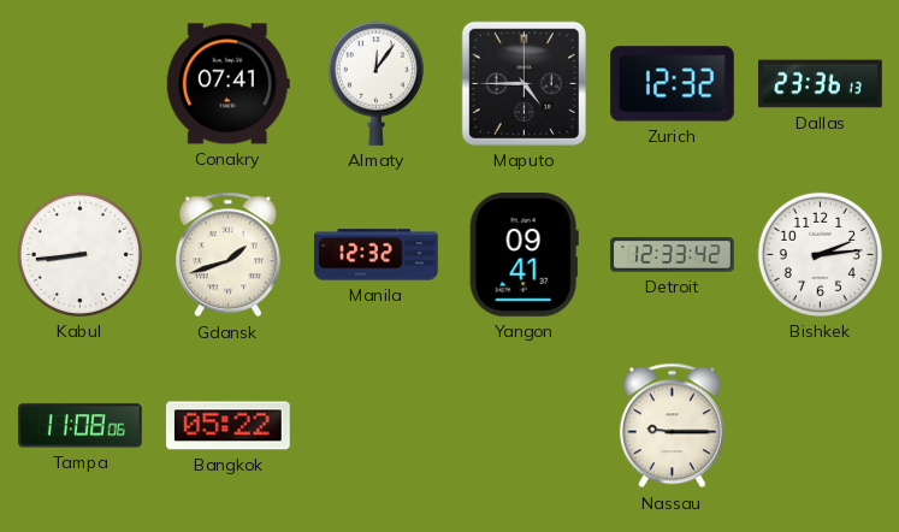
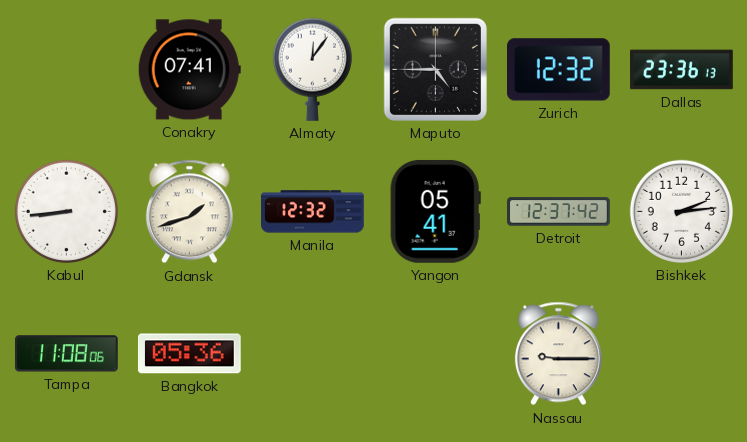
Yangon: 09:41 -> 05:41
Detroit: 12:33 -> 12:37
Bangkok: 05:22 -> 05:36
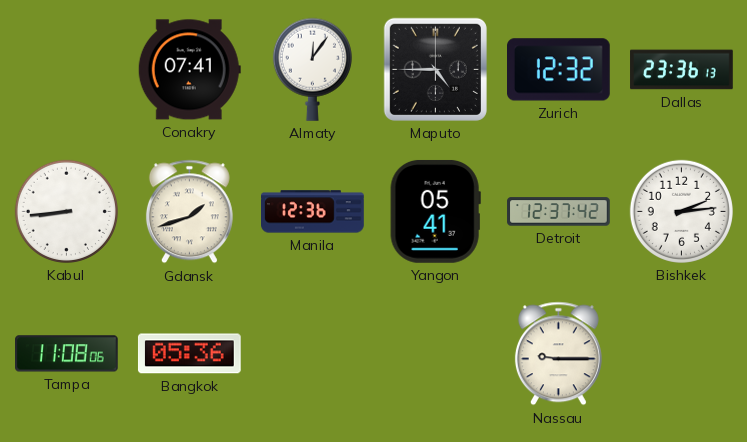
Manila: 12:32 -> 12:36
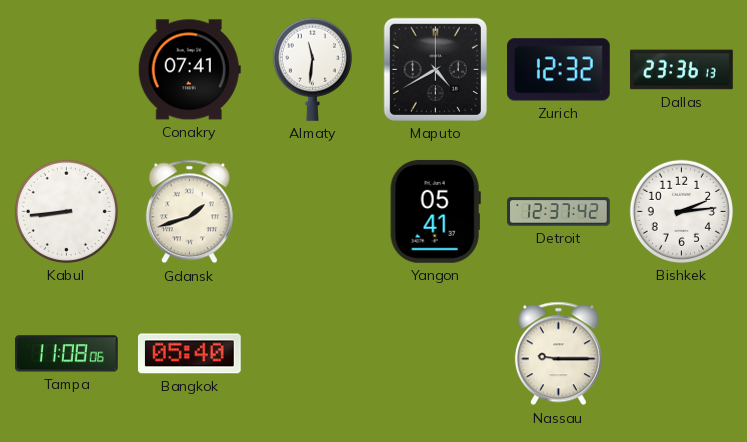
Almaty: 12:06 -> 11:31
Maputo: 4:45 -> 4:40
Manila: 12:36 -> none
Bangkok: 05:36 -> 05:40
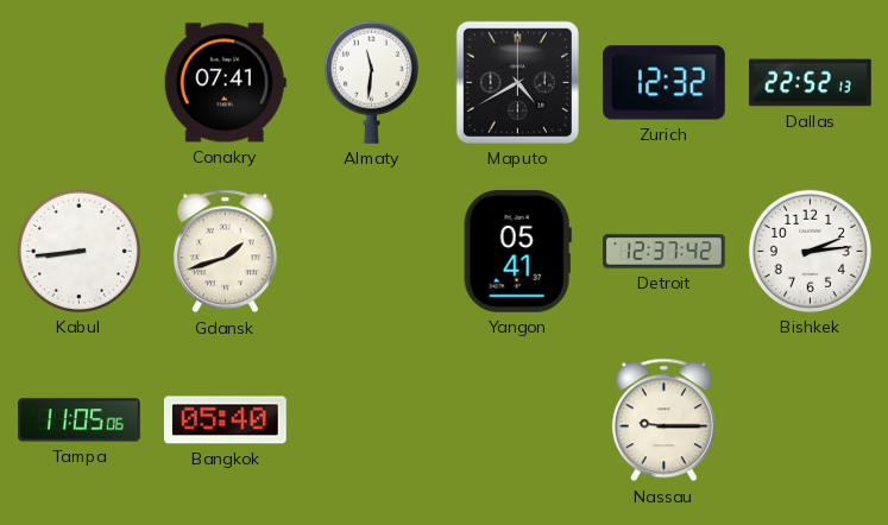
Dallas: 23:36 -> 22:52
Tampa: 11:08 -> 11:05
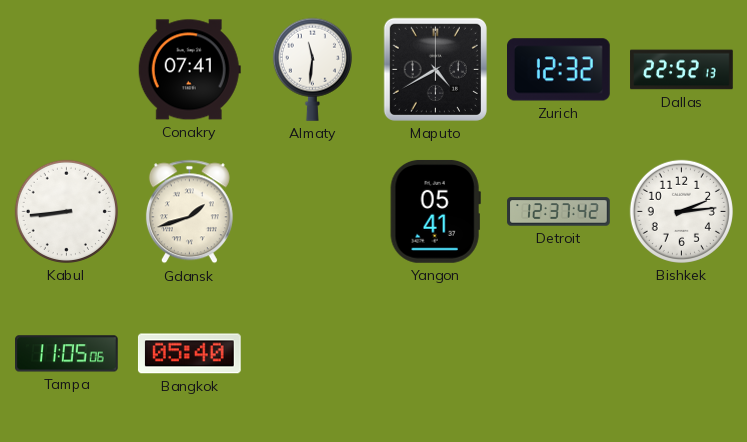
Nassau: 9:15 -> none
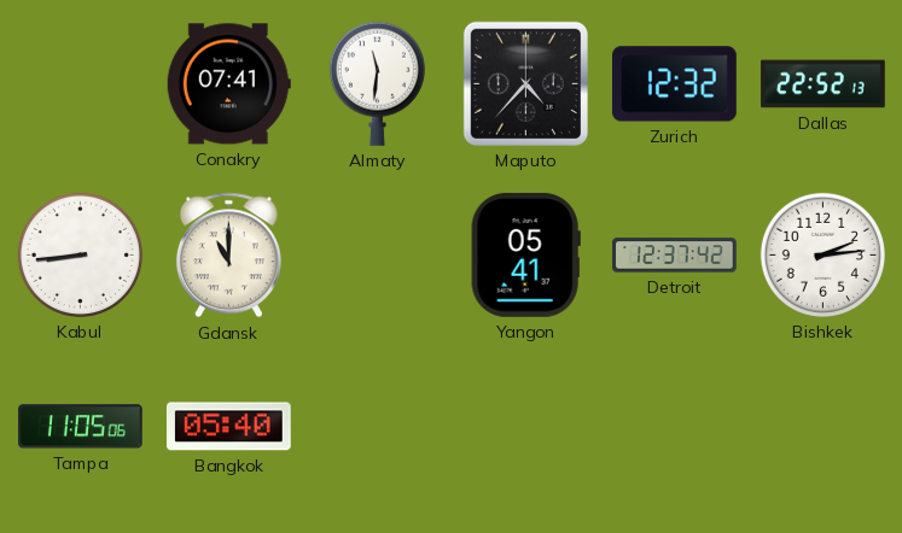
Maputo: 4:40 -> 4:37
Gdansk: 1:42 -> 11:00
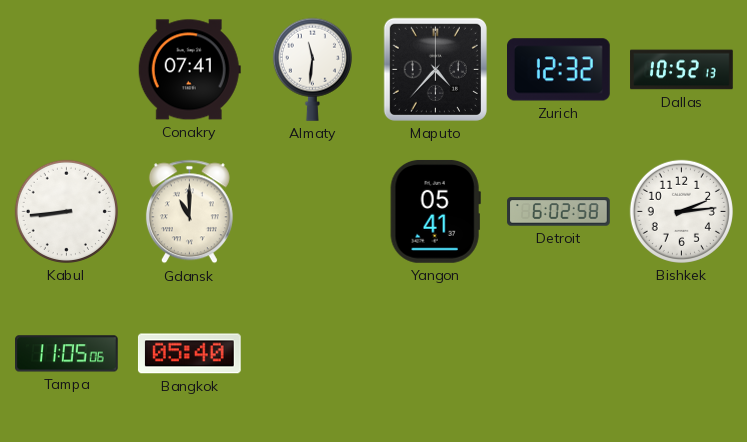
Dallas: 22:52 -> 10:52
Detroit: 12:37 -> 6:02
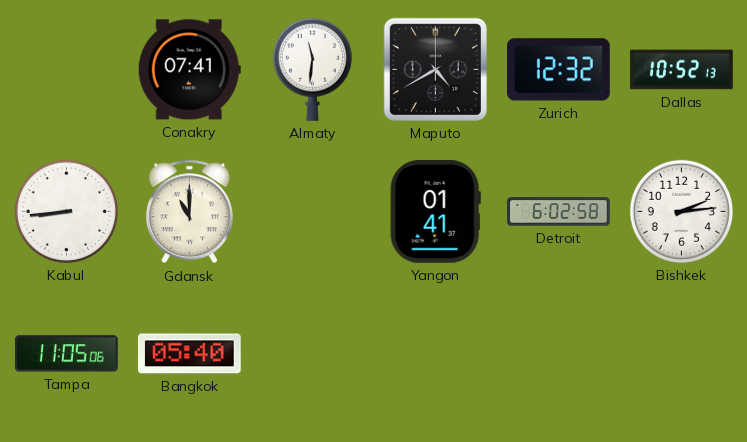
Maputo: 4:37 -> 4:40
Yangon: 05:41 -> 01:41
